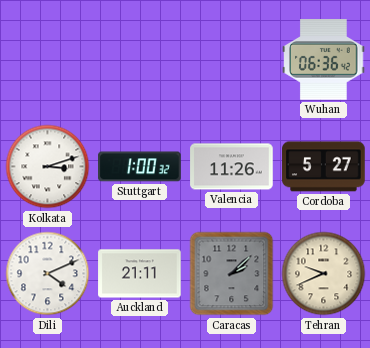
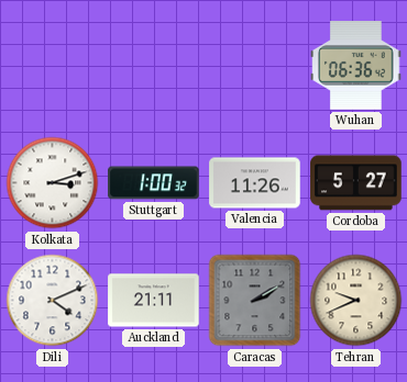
Caracas: 2:08 -> 2:10
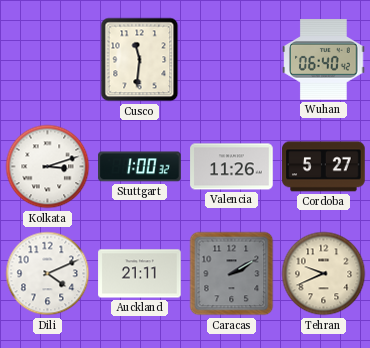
Cusco: none -> 11:31
Wuhan: 06:36 -> 06:40
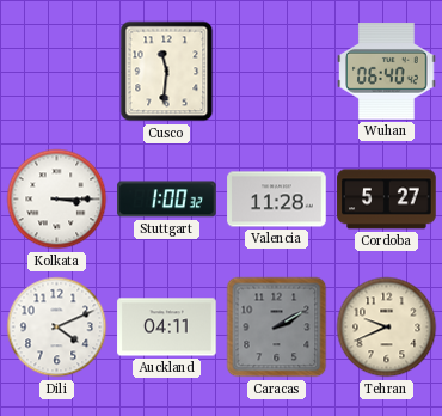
Kolkata: 3:12 -> 3:15
Valencia: 11:26 -> 11:28
Auckland: 21:11 -> 04:11
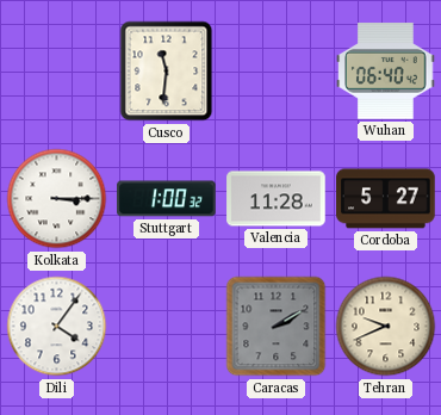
Dili: 4:11 -> 4:06
Auckland: 04:11 -> none
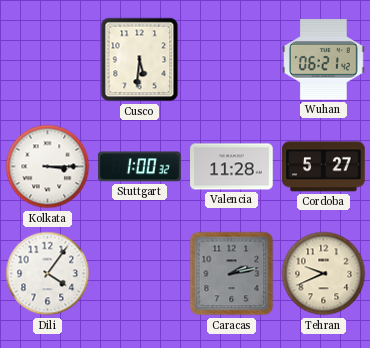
Cusco: 11:31 -> 5:31
Wuhan: 06:40 -> 06:21
Caracas: 2:10 -> 2:13
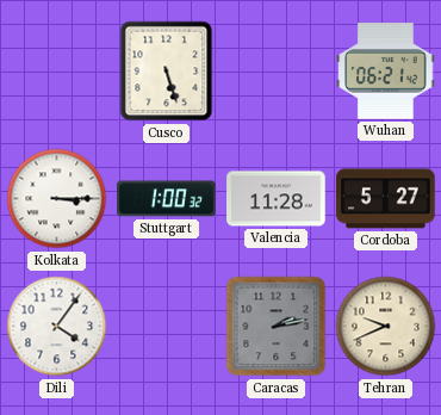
Cusco: 5:31 -> 5:27
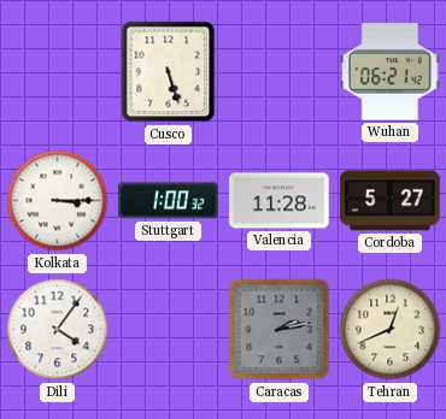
Tehran: 9:41 -> 12:41
